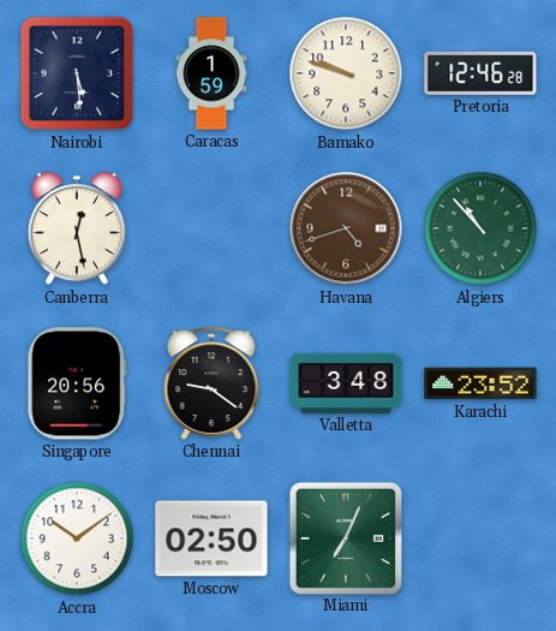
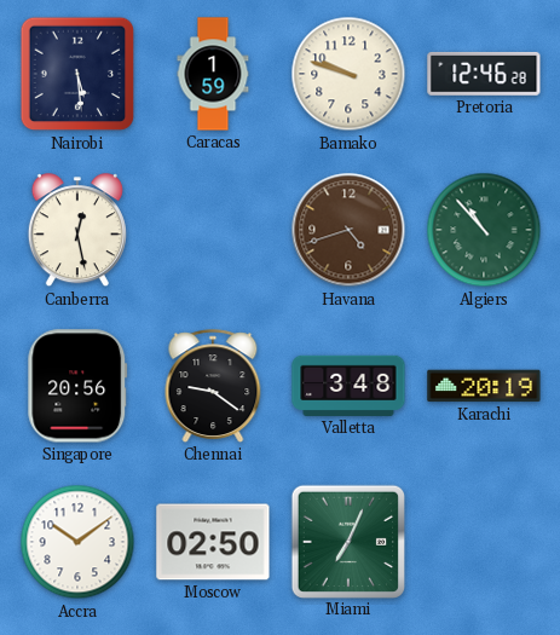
Karachi: 23:52 -> 20:19
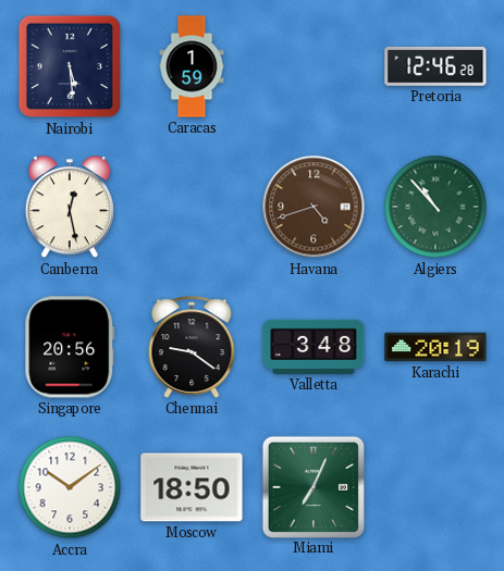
Bamako: 9:48 -> none
Moscow: 02:50 -> 18:50
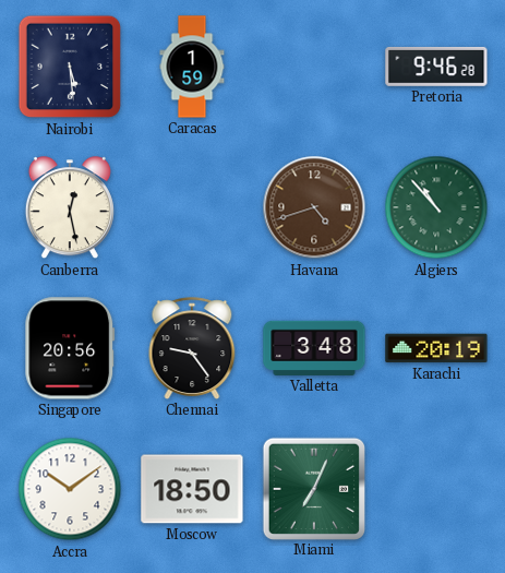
Pretoria: 12:46 -> 9:46
Chennai: 9:21 -> 9:24
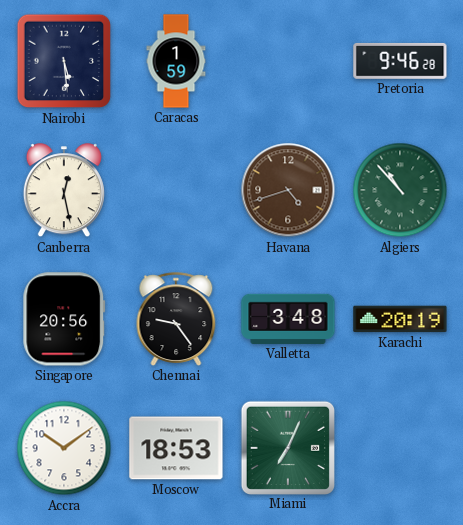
Moscow: 18:50 -> 18:53
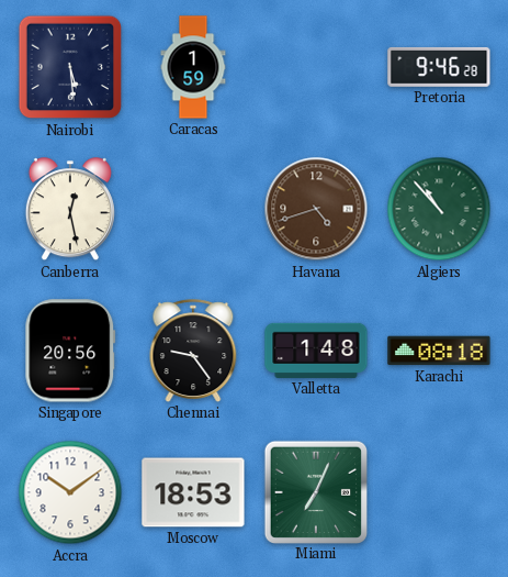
Valletta: 3:48 -> 1:48
Karachi: 20:19 -> 08:18
